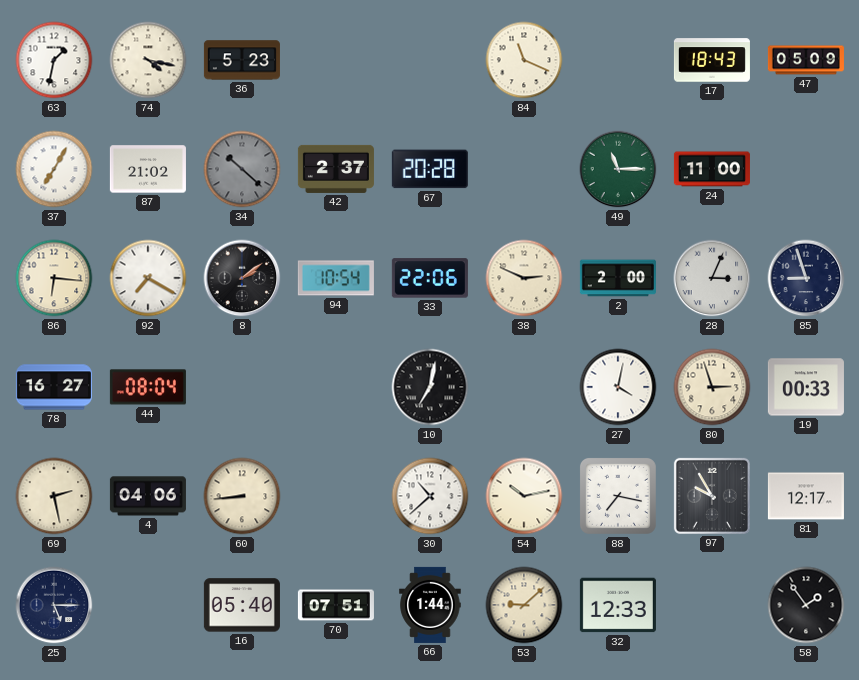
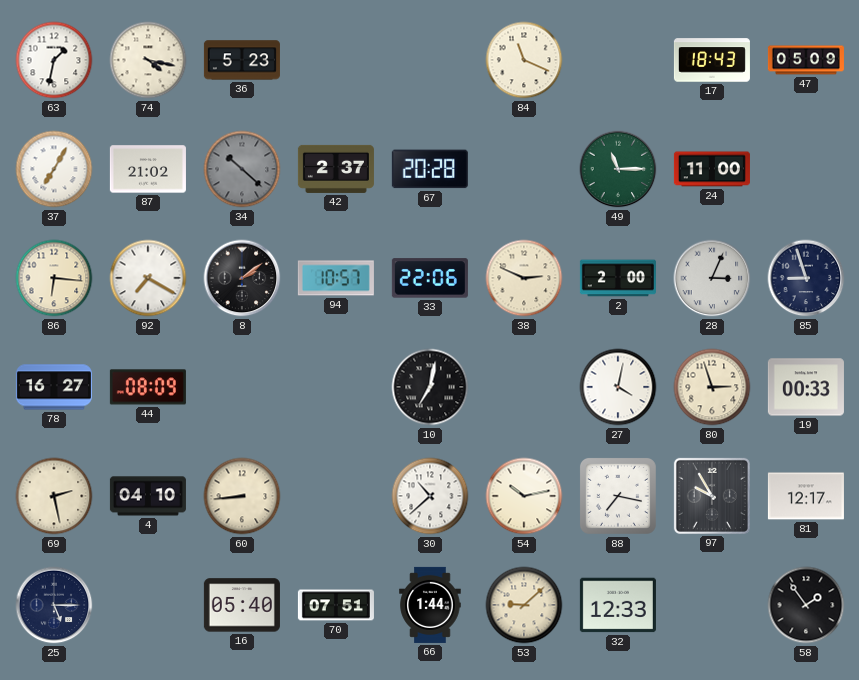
94: 10:54 -> 10:57
44: 08:04 -> 08:09
4: 04:06 -> 04:10
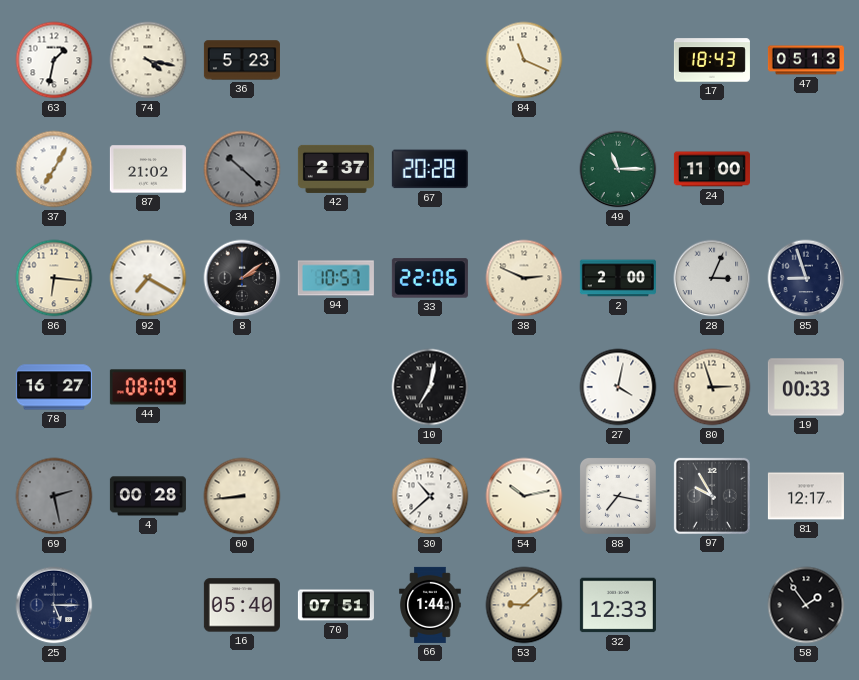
47: 05:09 -> 05:13
69 dial: cream -> grey
4: 04:10 -> 00:28
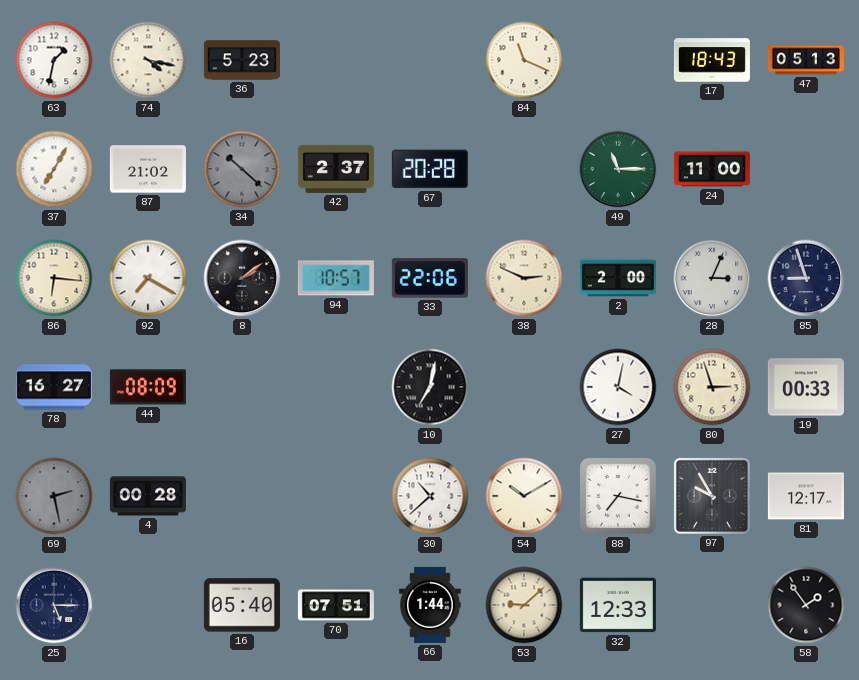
60: 8:44 -> none
54: 10:13 -> 10:10
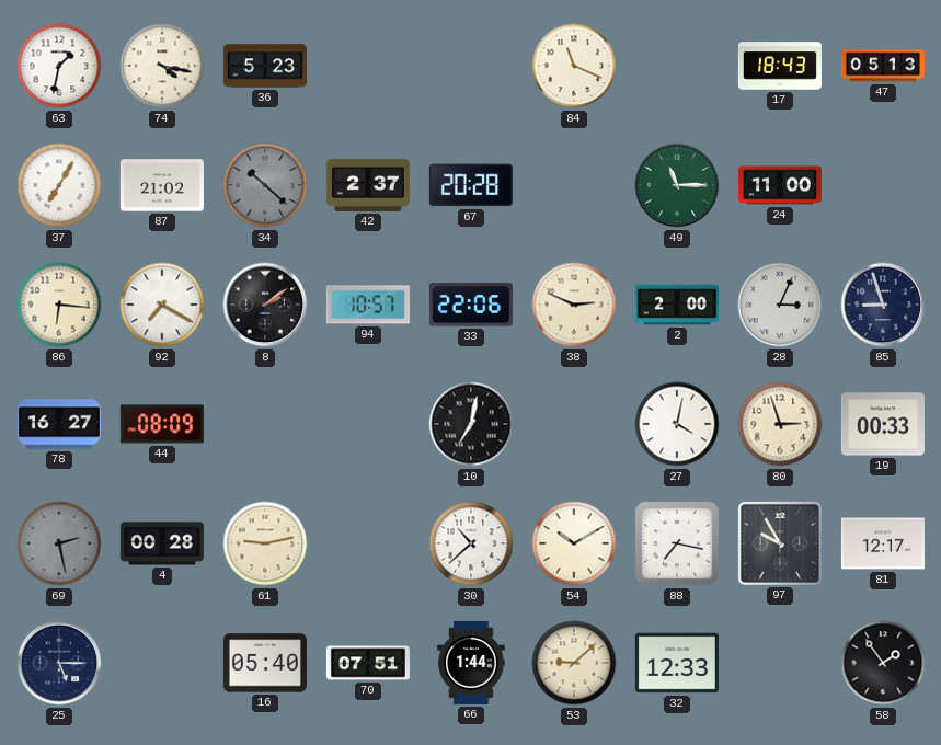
61: none -> 9:13
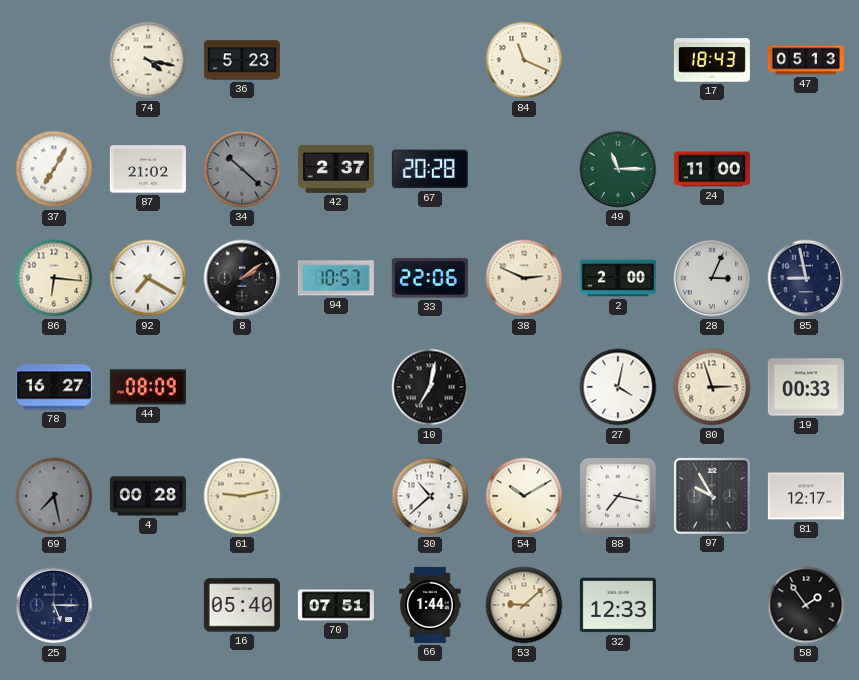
63: 1:32 -> none
85: 8:57 -> 8:58
69: 2:28 -> 7:28
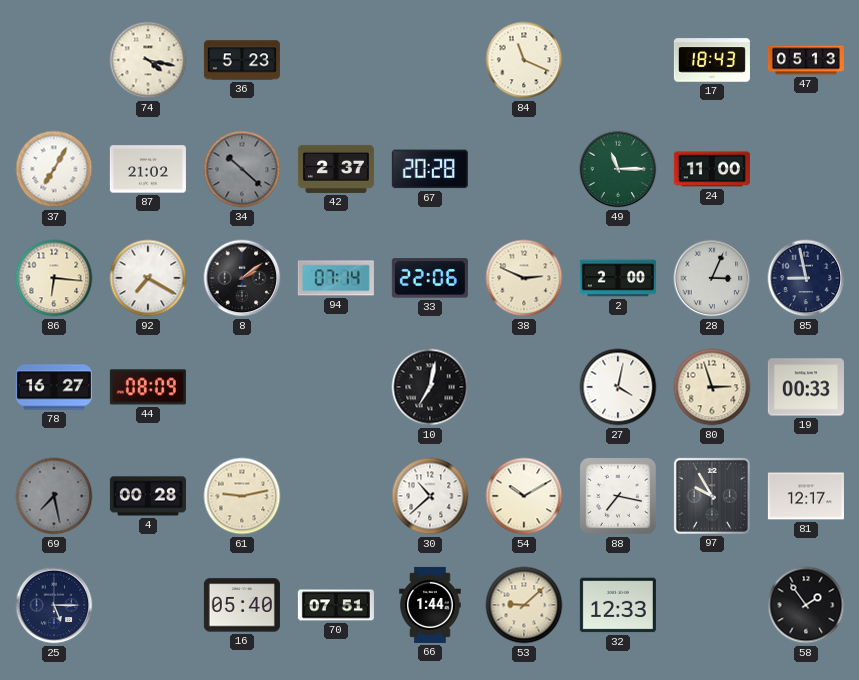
94: 10:57 -> 07:14
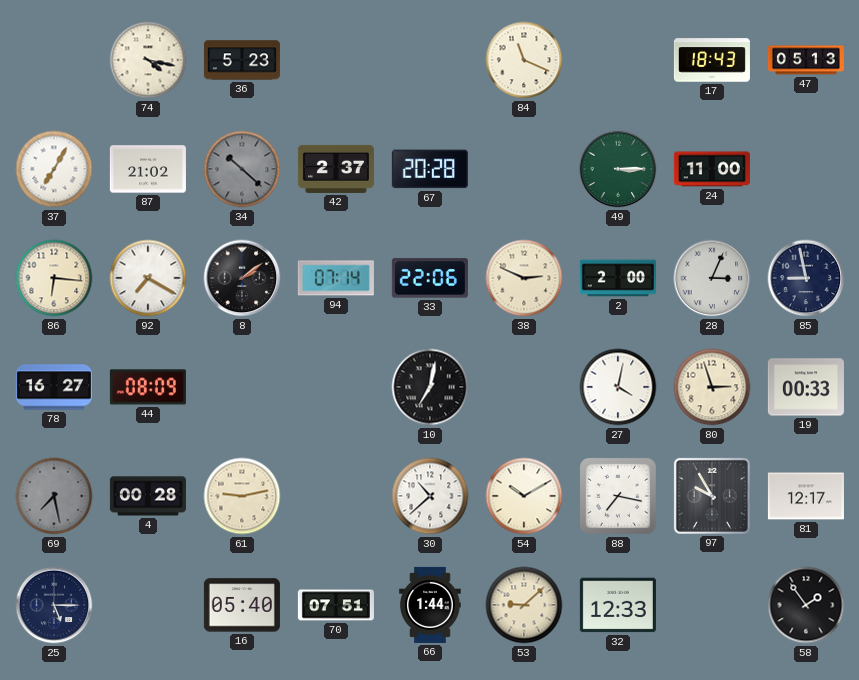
49: 11:15 -> 3:15
